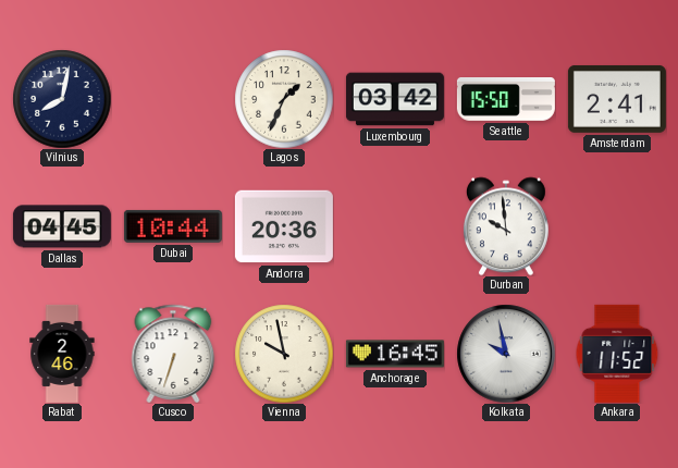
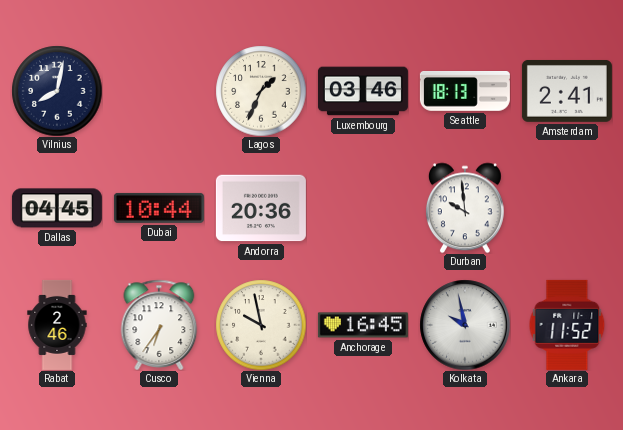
Luxembourg: 03:42 -> 03:46
Seattle: 15:50 -> 18:13
Cusco: 6:33 -> 6:36
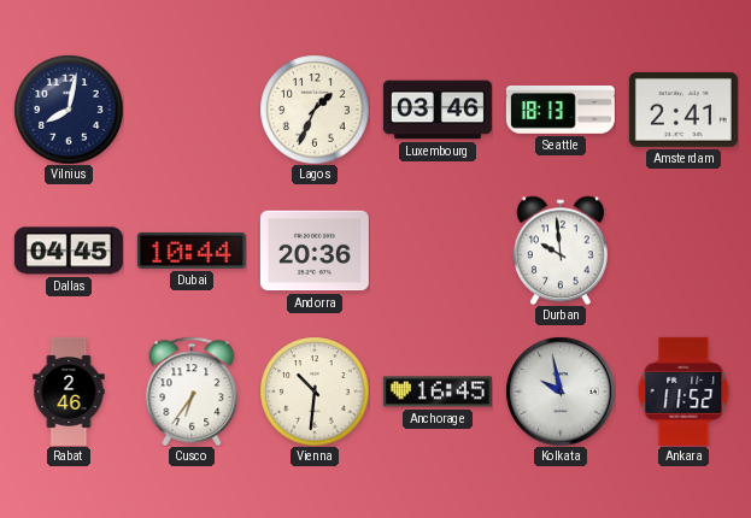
Vienna: 9:58 -> 10:31
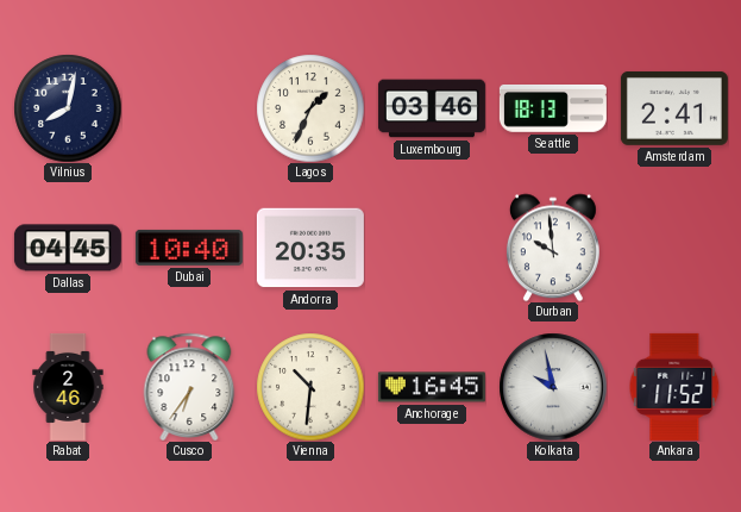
Dubai: 10:44 -> 10:40
Andorra: 20:36 -> 20:35
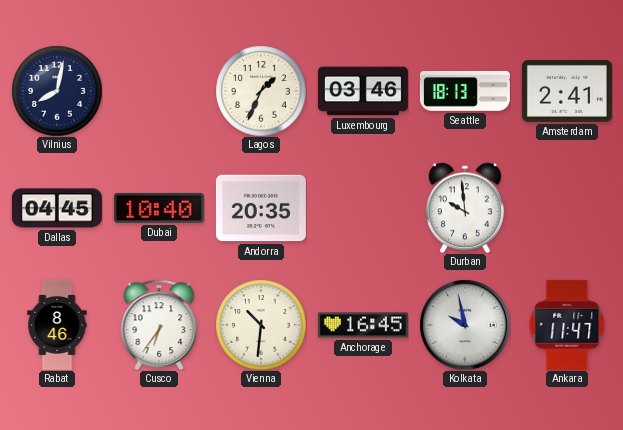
Rabat: 2:46 -> 8:46
Ankara: 11:52 -> 11:47
